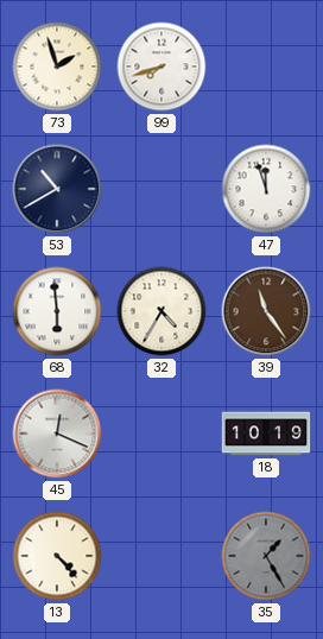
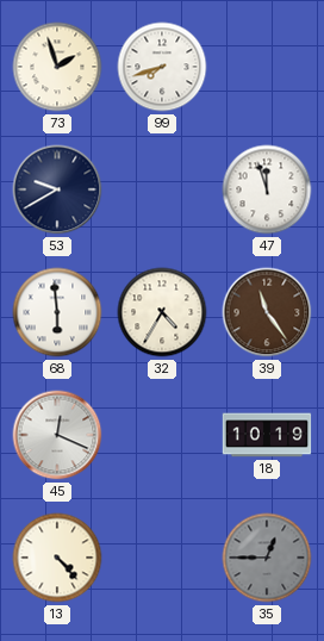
53: 10:40 -> 9:40
35: 1:25 -> 12:45
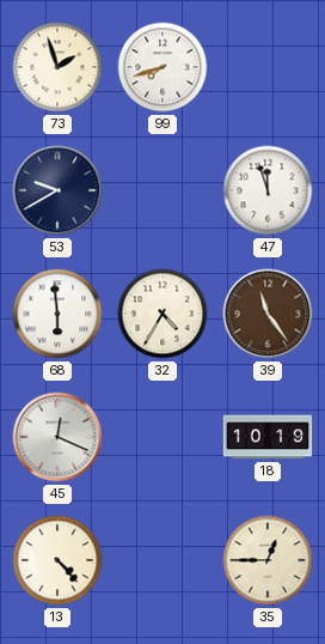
35 dial: grey -> cream
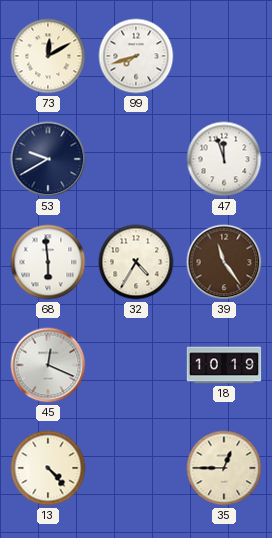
73: 1:57 -> 12:10
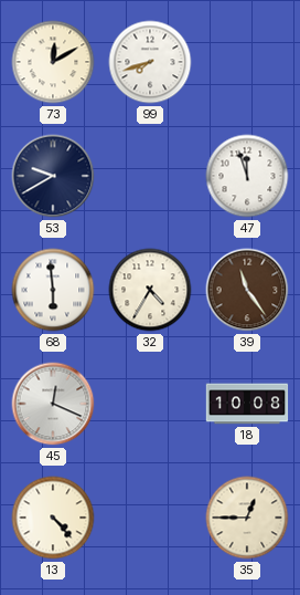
18: 10:19 -> 10:08
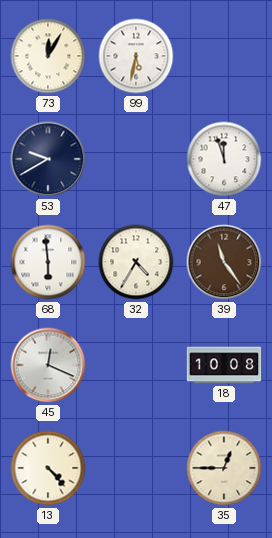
73: 12:10 -> 12:05
99: 7:42 -> 5:32
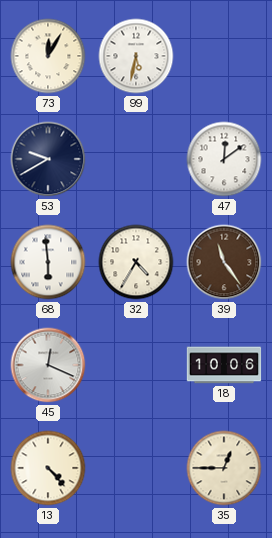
47: 11:57 -> 12:09
18: 10:08 -> 10:06
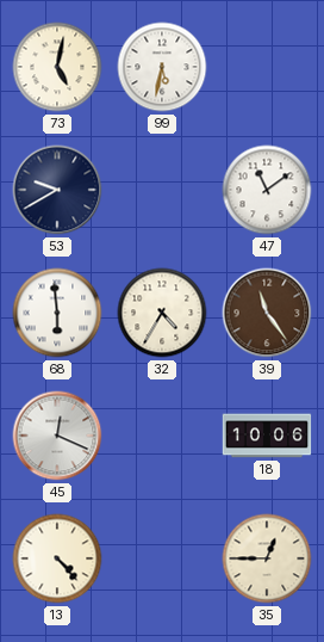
73: 12:05 -> 5:02
47: 12:09 -> 11:09
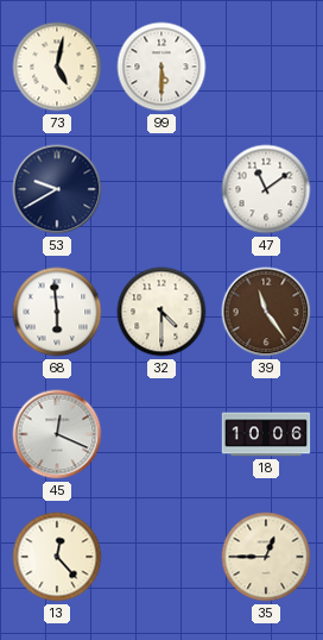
99: 5:32 -> 5:30
32: 4:35 -> 4:30
13: 4:23 -> 12:23
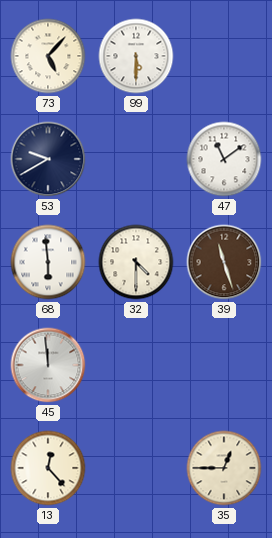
73: 5:02 -> 5:07
39: 11:24 -> 11:27
45: 12:19 -> 11:59
18: 10:06 -> none
